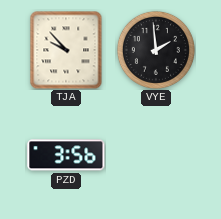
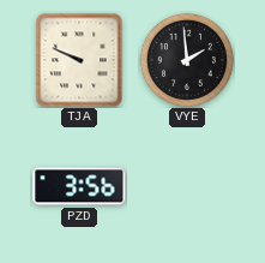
TJA: 9:53 -> 9:49
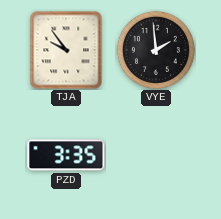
TJA: 9:49 -> 9:54
PZD: 3:56 -> 3:35
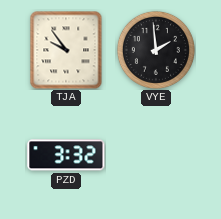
PZD: 3:35 -> 3:32
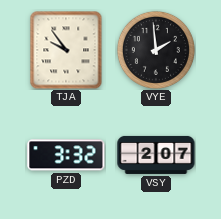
VSY: none -> 2:07
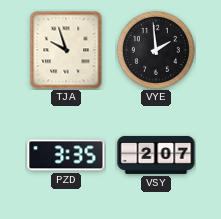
TJA: 9:54 -> 9:57
PZD: 3:32 -> 3:35
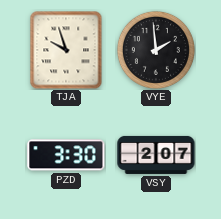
PZD: 3:35 -> 3:30
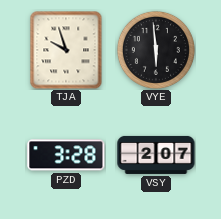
VYE: 1:59 -> 5:59
PZD: 3:30 -> 3:28
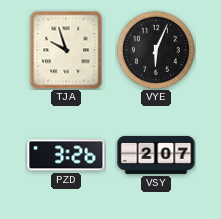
VYE: 5:59 -> 6:04
PZD: 3:28 -> 3:26
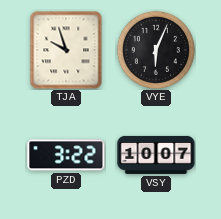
PZD: 3:26 -> 3:22
VSY: 2:07 -> 10:07
